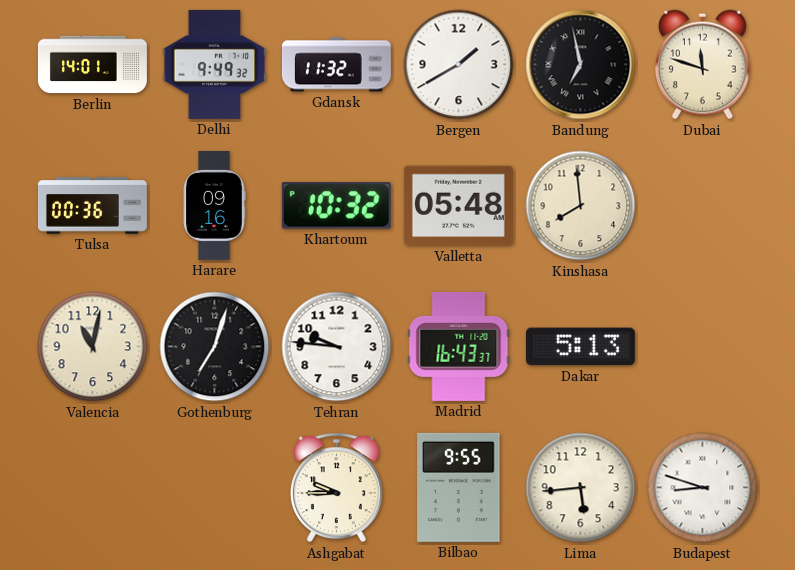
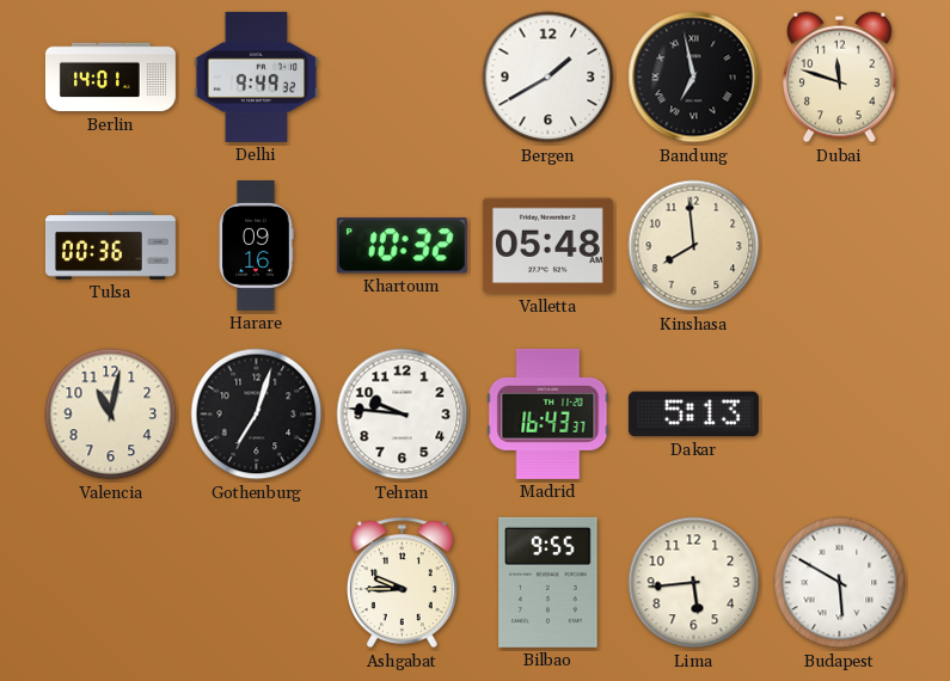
Gdansk: 11:32 -> none
Budapest: 8:48 -> 5:50
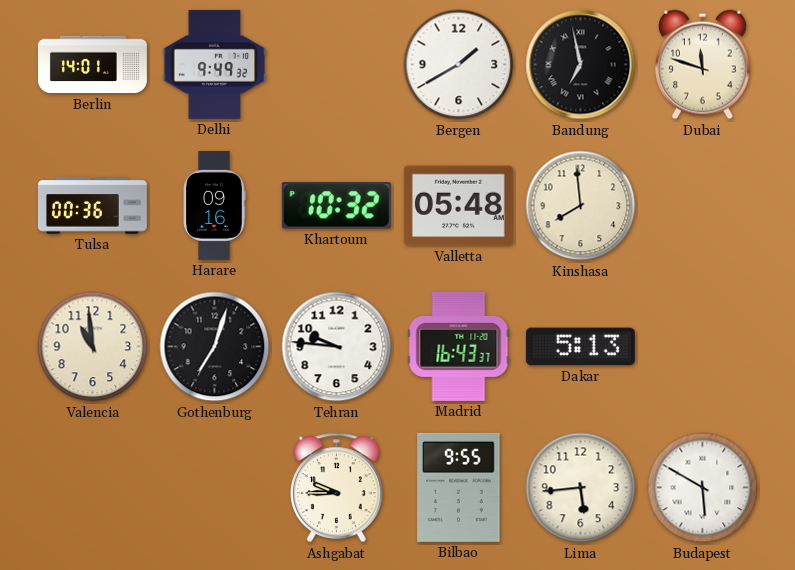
Valencia: 11:02 -> 10:59
